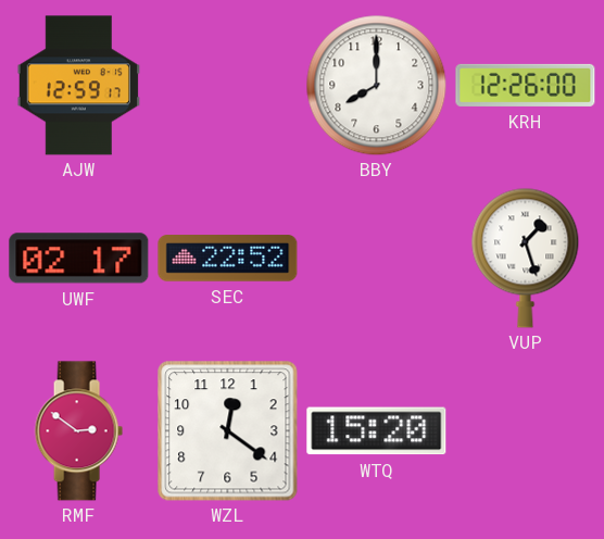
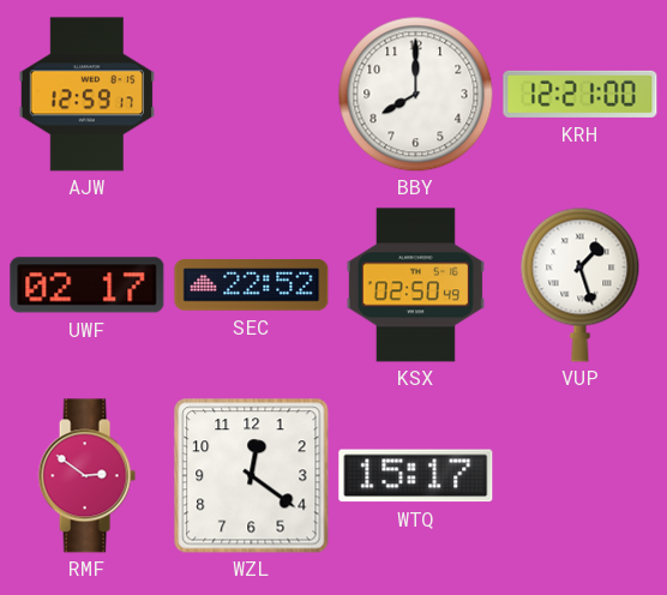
KRH: 12:26 -> 12:21
KSX: none -> 02:50
WTQ: 15:20 -> 15:17
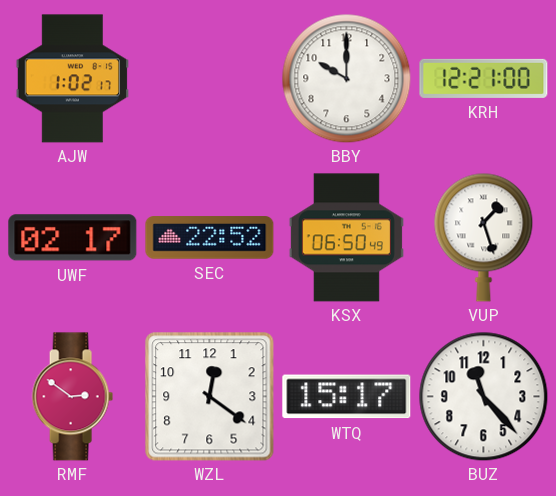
AJW: 12:59 -> 1:02
BBY: 8:00 -> 10:00
KSX: 02:50 -> 06:50
BUZ: none -> 11:23
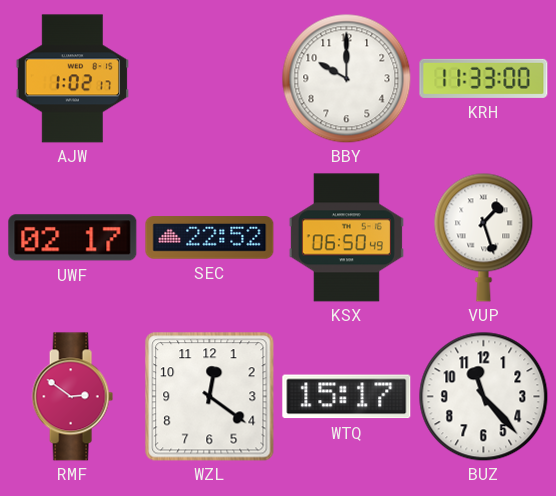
KRH: 12:21 -> 11:33
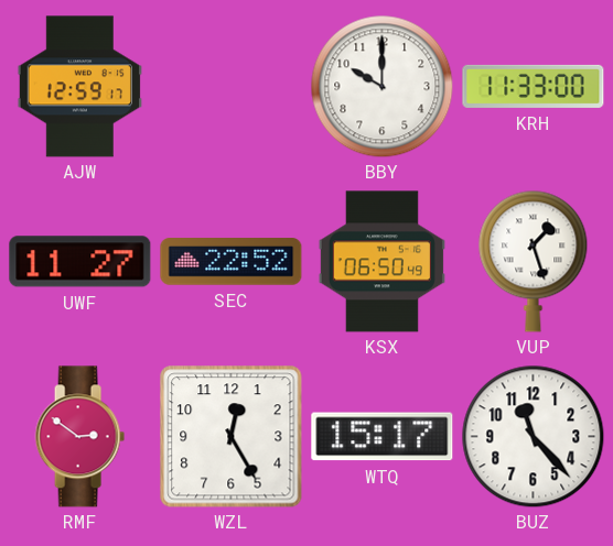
AJW: 1:02 -> 12:59
UWF: 02:17 -> 11:27
WZL: 12:21 -> 12:25
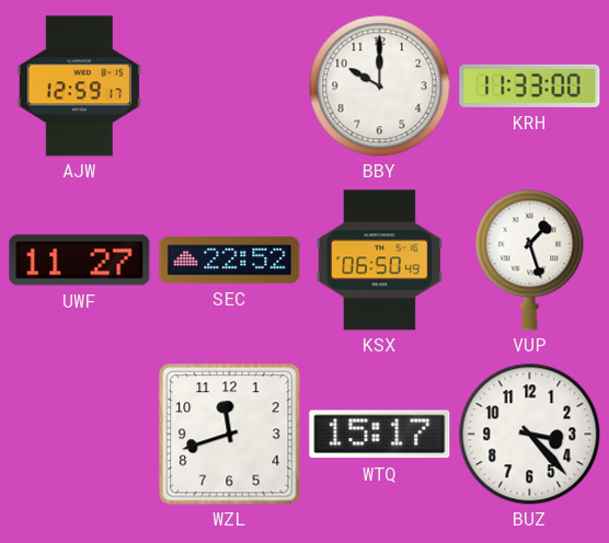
RMF: 2:51 -> none
WZL: 12:25 -> 11:42
BUZ: 11:23 -> 3:23
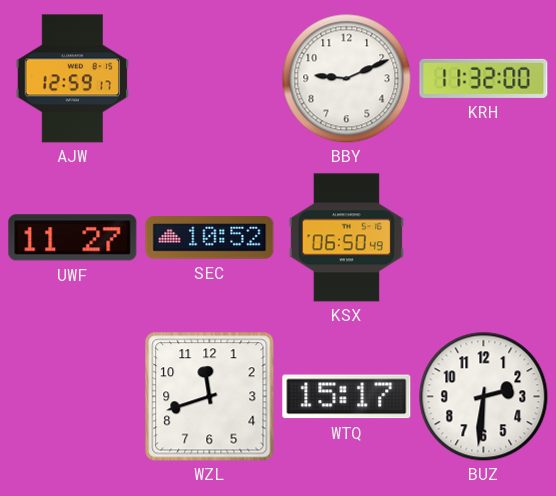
BBY: 10:00 -> 9:11
KRH: 11:33 -> 11:32
SEC: 22:52 -> 10:52
VUP: 1:27 -> none
BUZ: 3:23 -> 2:31
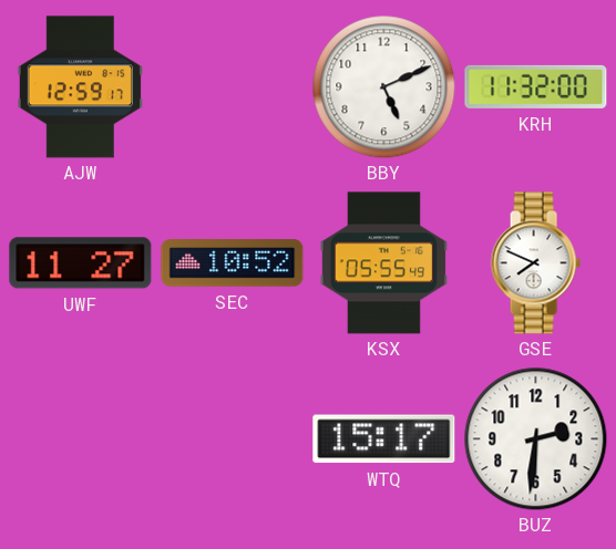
BBY: 9:11 -> 5:11
KSX: 06:50 -> 05:55
GSE: none -> 7:49
WZL: 11:42 -> none
